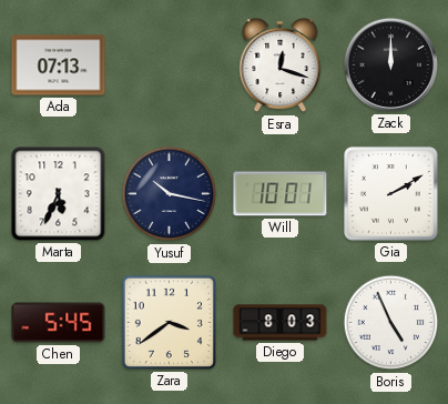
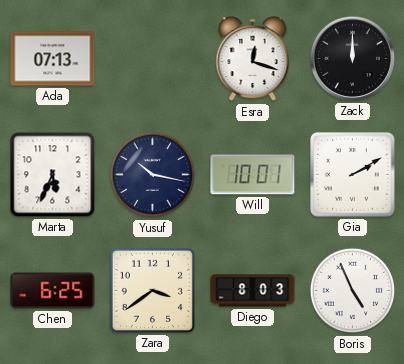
Chen: 5:45 -> 6:25
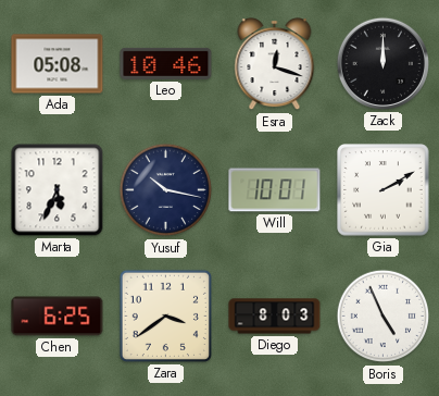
Ada: 07:13 -> 05:08
Leo: none -> 10:46
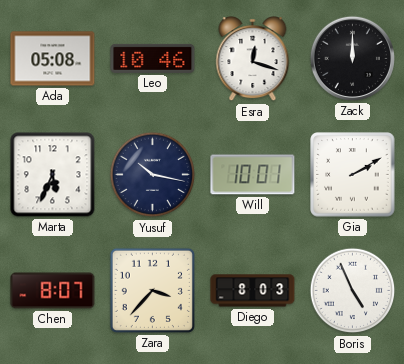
Chen: 6:25 -> 8:07
Zara: 3:39 -> 3:37
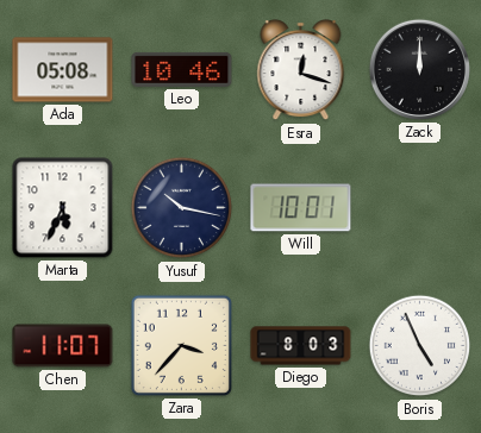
Gia: 2:10 -> none
Chen: 8:07 -> 11:07
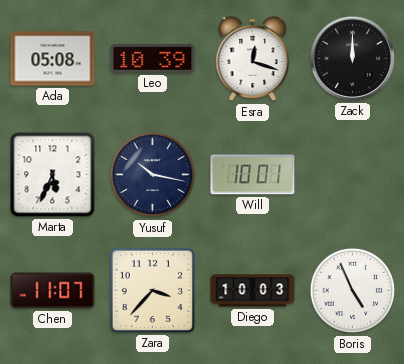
Leo: 10:46 -> 10:39
Diego: 8:03 -> 10:03
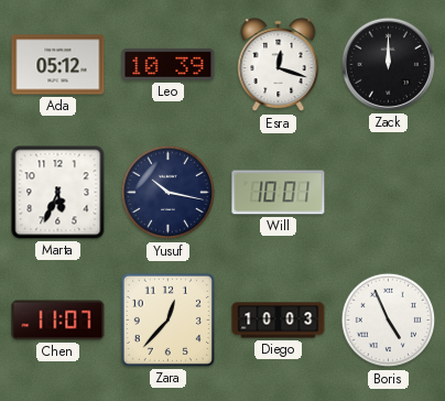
Ada: 05:08 -> 05:12
Zara: 3:37 -> 12:37
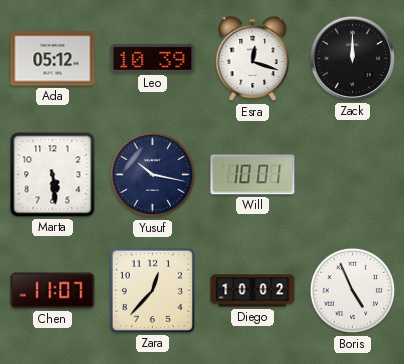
Marta: 5:34 -> 5:29
Diego: 10:03 -> 10:02
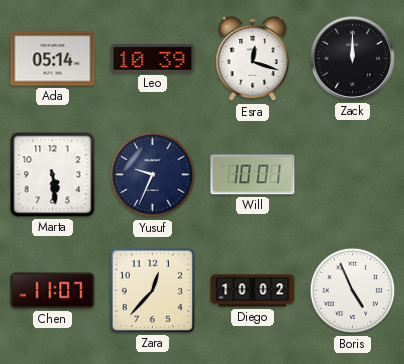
Ada: 05:12 -> 05:14
Yusuf: 10:17 -> 9:34
